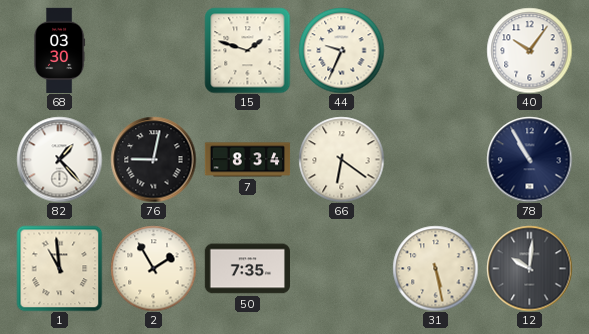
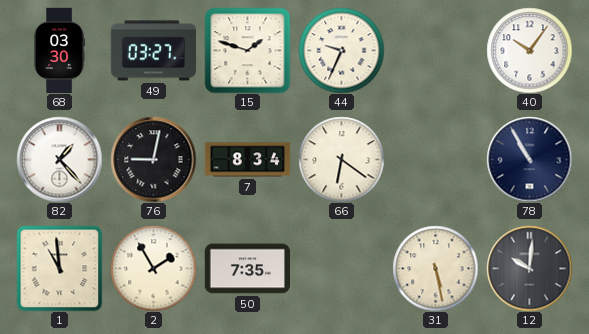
49: none -> 03:27
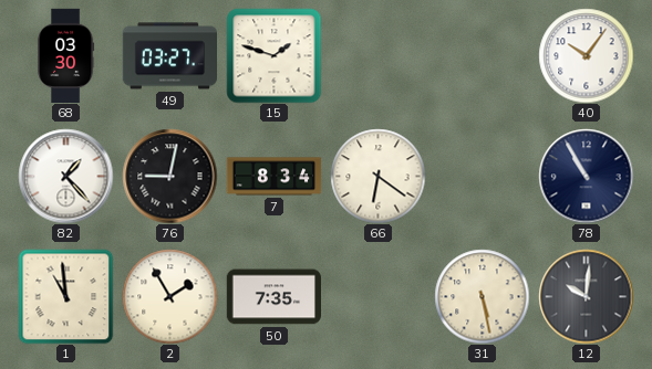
44: 9:34 -> none
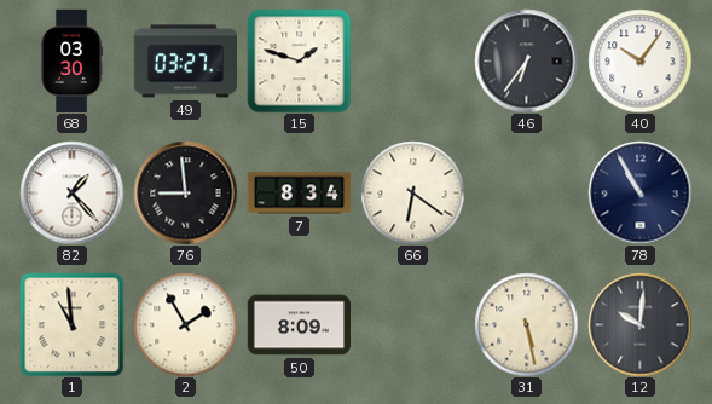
46: none -> 6:36
76: 9:02 -> 8:59
50: 7:35 -> 8:09
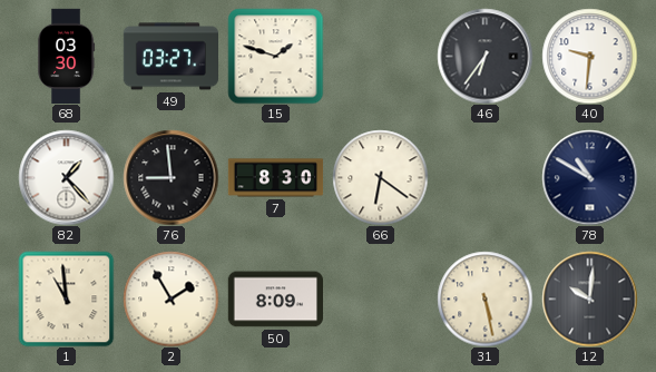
40: 10:06 -> 9:31
7: 8:34 -> 8:30
78: 10:55 -> 10:50
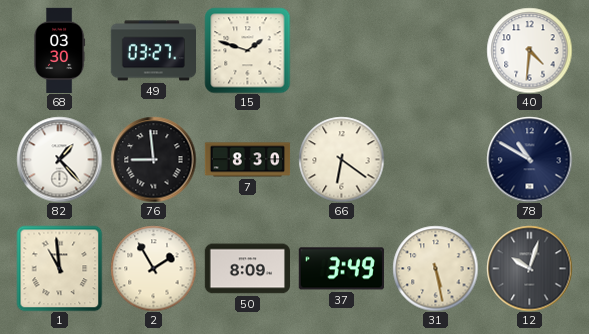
46: 6:36 -> none
40: 9:31 -> 4:31
37: none -> 3:49
12: 10:01 -> 10:03
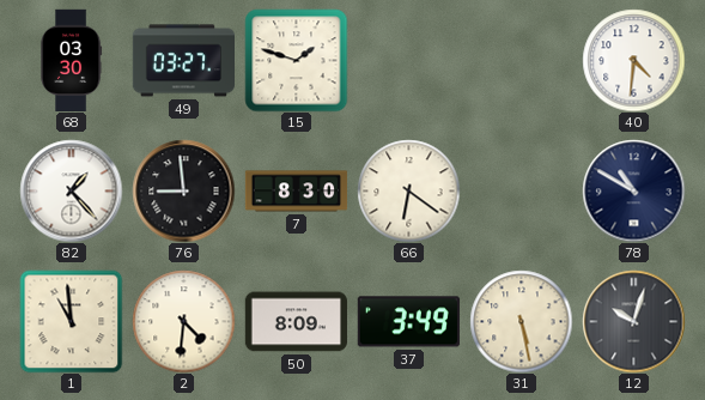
2: 1:55 -> 4:31
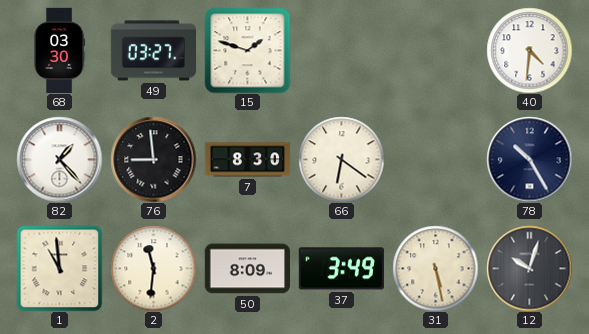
78: 10:50 -> 10:25
2: 4:31 -> 11:31
